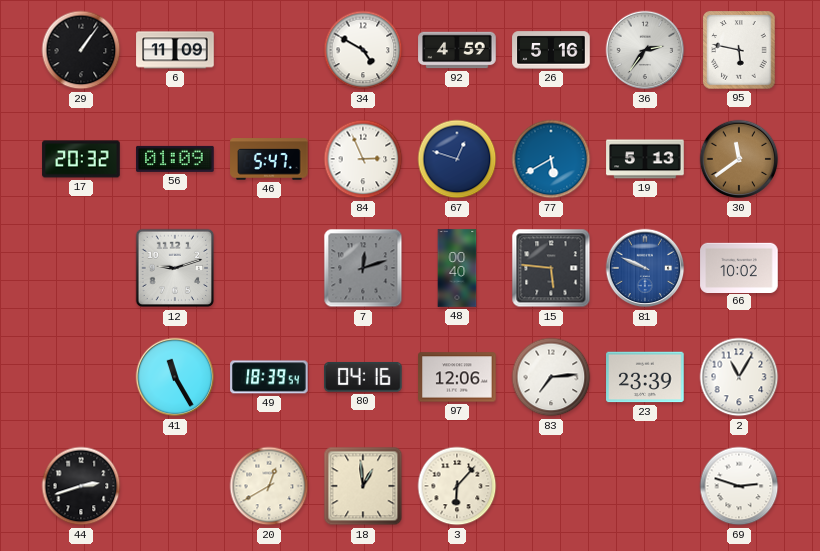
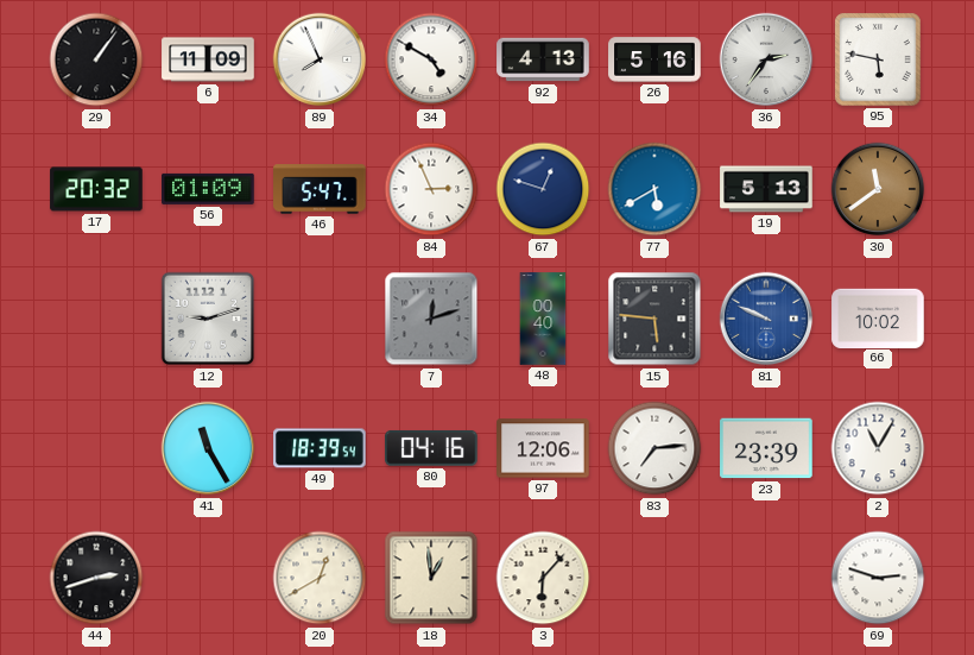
89: none -> 7:56
92: 4:59 -> 4:13
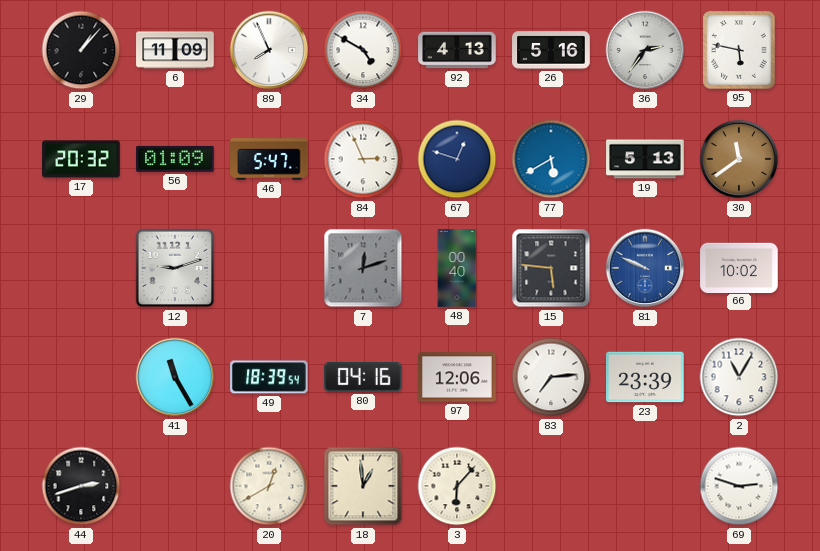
29: 1:06 -> 1:07
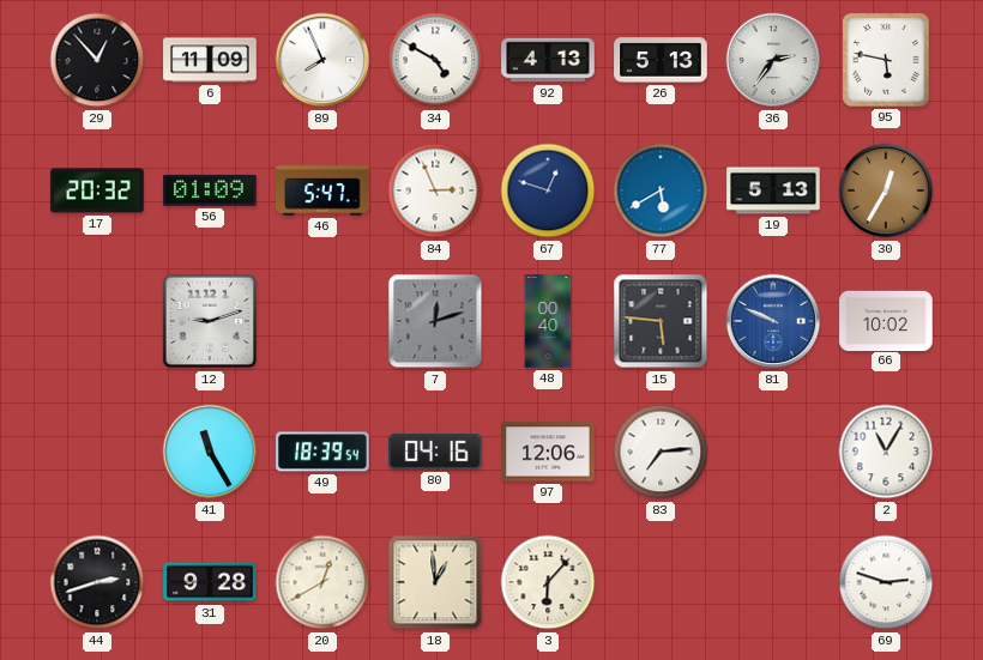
29: 1:07 -> 12:53
26: 5:16 -> 5:13
30: 11:39 -> 12:35
23: 23:39 -> none
31: none -> 9:28
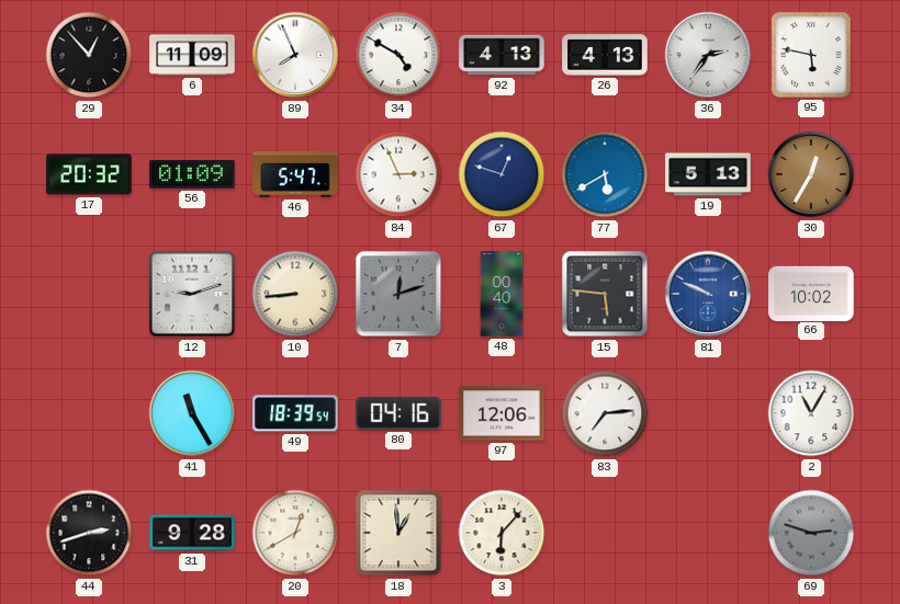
26: 5:13 -> 4:13
10: none -> 8:44
69 dial: white -> grey
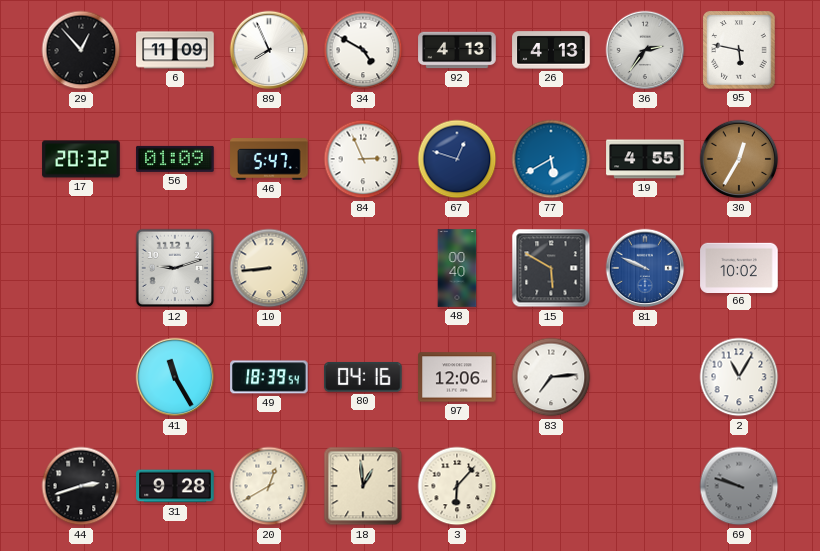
19: 5:13 -> 4:55
7: 12:12 -> none
15: 5:46 -> 5:50
69: 2:48 -> 9:48
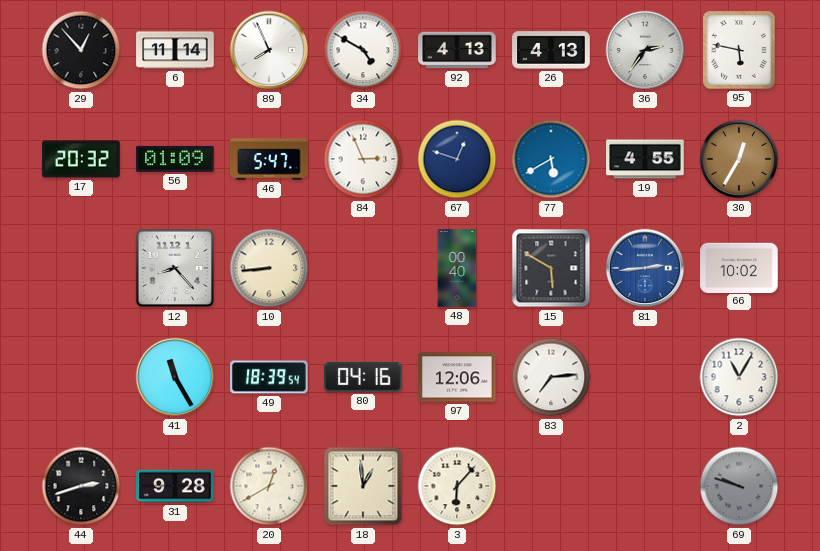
6: 11:09 -> 11:14
12: 9:12 -> 8:23
81: 9:49 -> 2:44
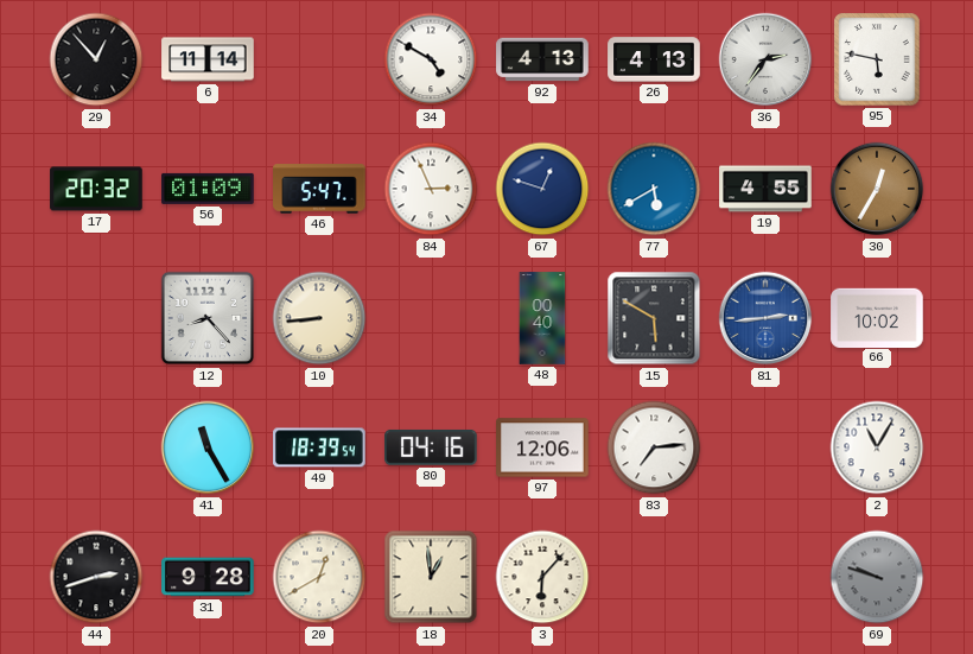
89: 7:56 -> none
